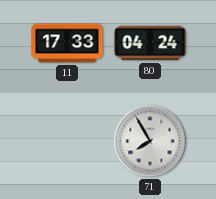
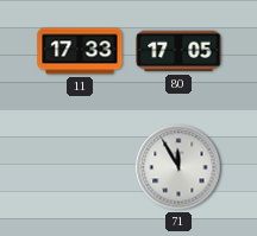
80: 04:24 -> 17:05
71: 7:55 -> 11:55
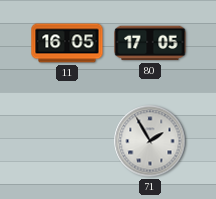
11: 17:33 -> 16:05
71: 11:55 -> 1:55
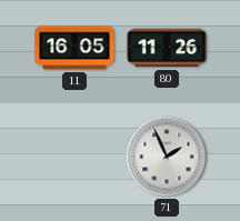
80: 17:05 -> 11:26
71: 1:55 -> 1:56
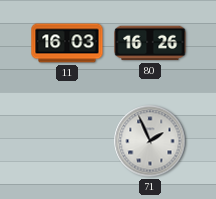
11: 16:05 -> 16:03
80: 11:26 -> 16:26
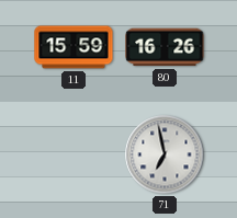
11: 16:03 -> 15:59
71: 1:56 -> 6:58
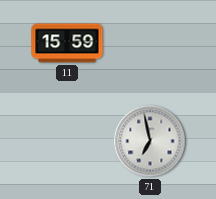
80: 16:26 -> none
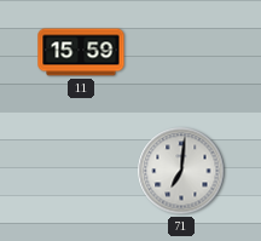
71: 6:58 -> 7:01
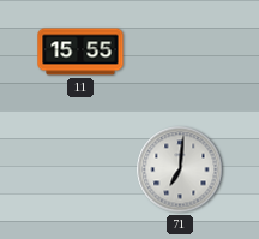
11: 15:59 -> 15:55
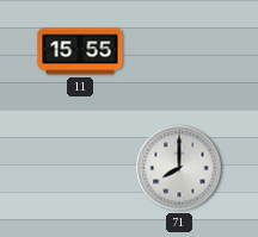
71: 7:01 -> 8:00
